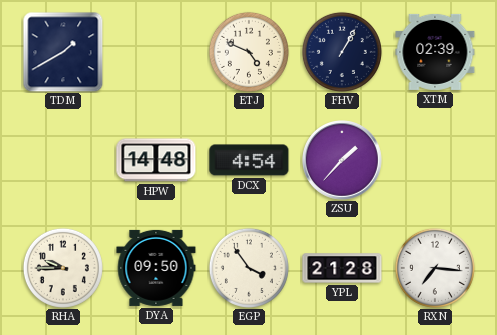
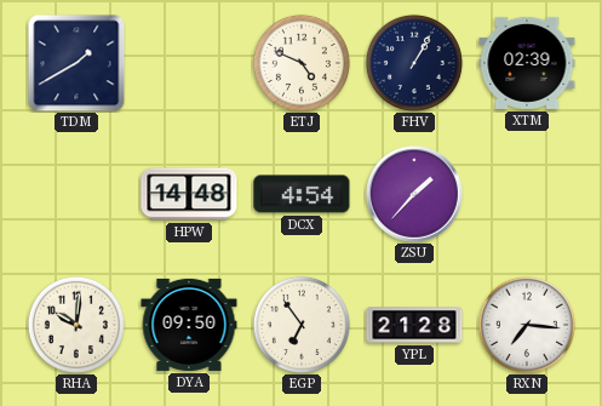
RHA: 9:45 -> 10:01
EGP: 3:54 -> 6:54
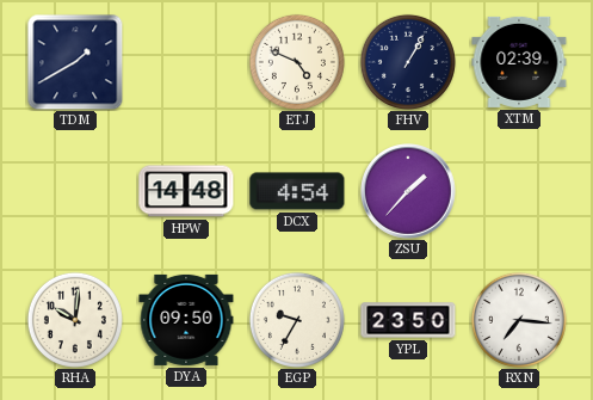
EGP: 6:54 -> 9:35
YPL: 21:28 -> 23:50
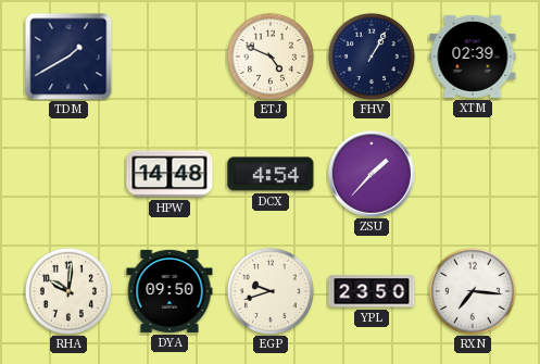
EGP: 9:35 -> 9:42
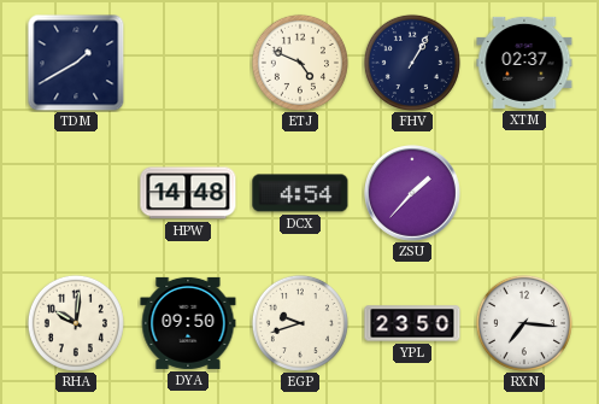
XTM: 02:39 -> 02:37
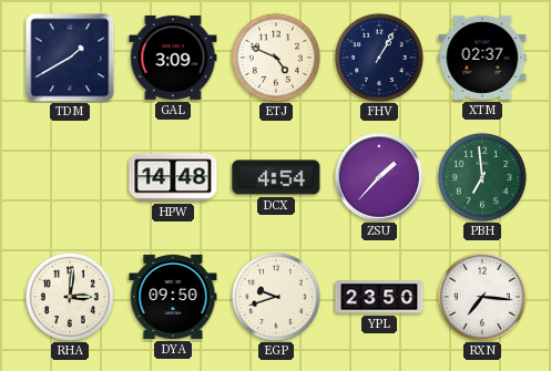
GAL: none -> 3:09
PBH: none -> 6:59
RHA: 10:01 -> 3:01
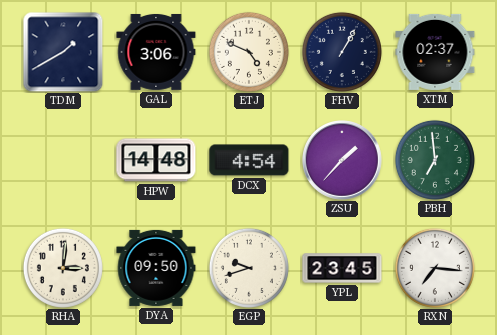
GAL: 3:09 -> 3:06
YPL: 23:50 -> 23:45
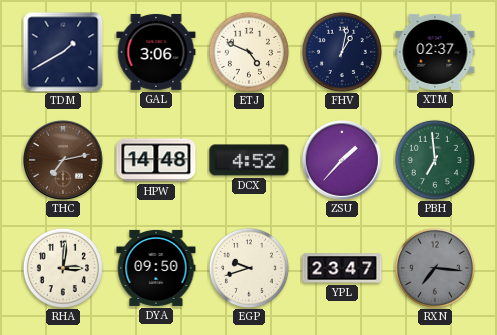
FHV: 1:05 -> 1:02
THC: none -> 7:13
DCX: 4:54 -> 4:52
YPL: 23:45 -> 23:47
RXN dial: white -> grey
